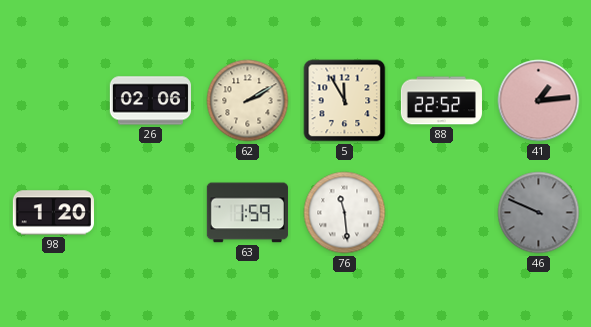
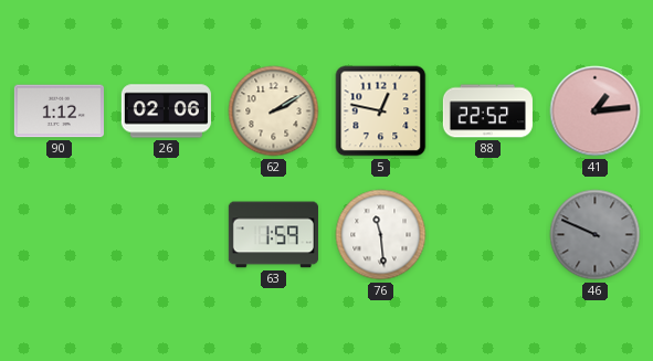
90: none -> 1:12
5: 11:55 -> 12:47
98: 1:20 -> none
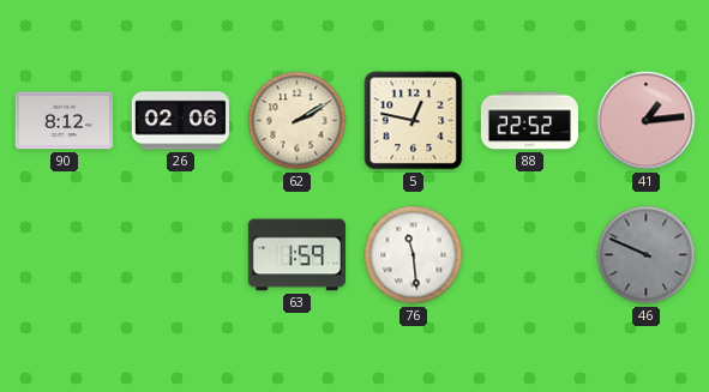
90: 1:12 -> 8:12
